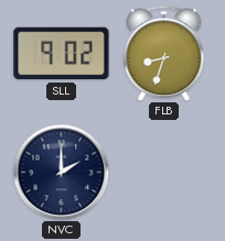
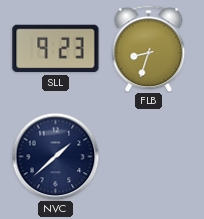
SLL: 9:02 -> 9:23
NVC: 2:00 -> 1:38
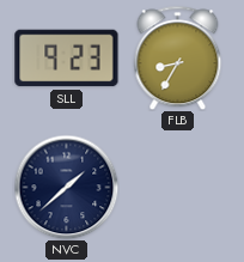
FLB: 8:33 -> 8:35
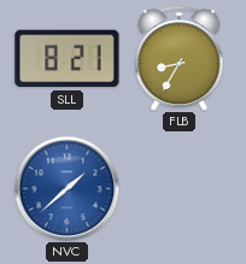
SLL: 9:23 -> 8:21
NVC dial: navy -> blue
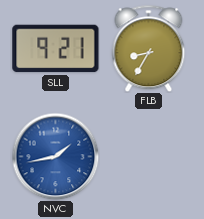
SLL: 8:21 -> 9:21
NVC: 1:38 -> 1:43
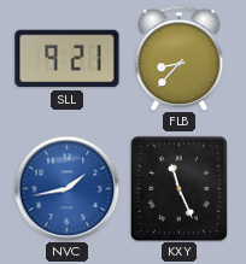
FLB: 8:35 -> 8:37
KXY: none -> 11:26
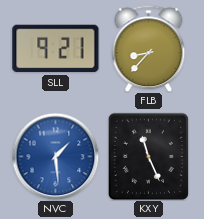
NVC: 1:43 -> 1:29
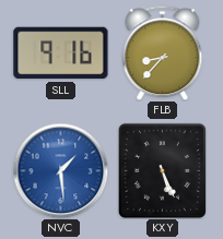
SLL: 9:21 -> 9:16
KXY: 11:26 -> 5:26
